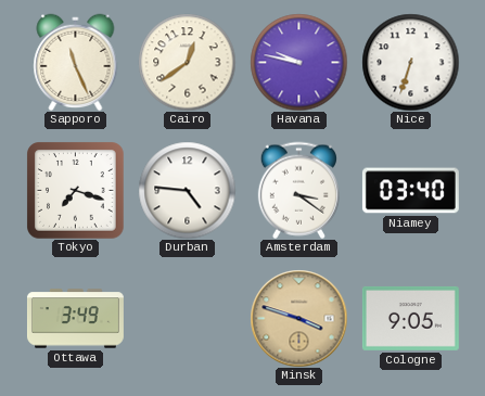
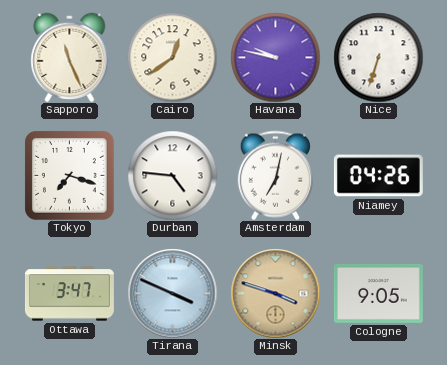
Amsterdam: 3:21 -> 7:02
Niamey: 03:40 -> 04:26
Ottawa: 3:49 -> 3:47
Tirana: none -> 3:49
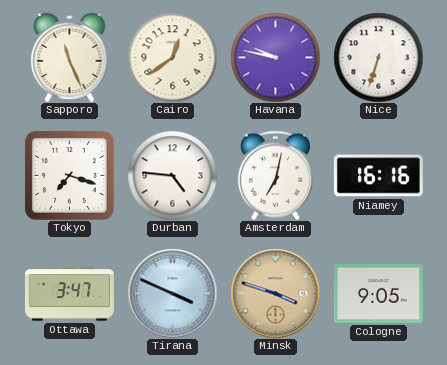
Niamey: 04:26 -> 16:16
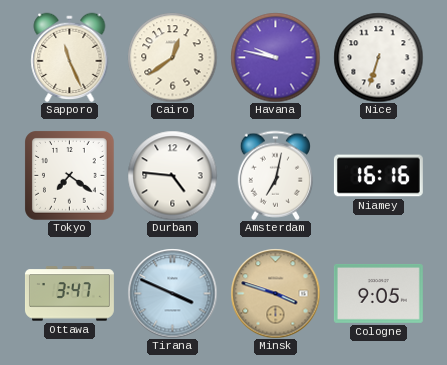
Tokyo: 7:18 -> 7:21
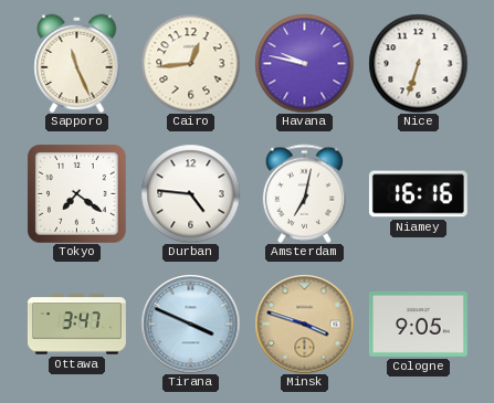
Cairo: 12:39 -> 12:44
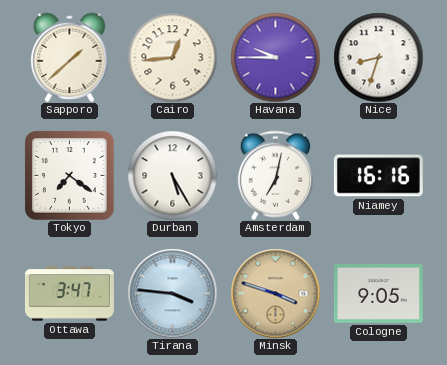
Sapporo: 11:26 -> 1:38
Havana: 9:47 -> 9:45
Nice: 6:33 -> 8:33
Durban: 4:46 -> 5:25
Tirana: 3:49 -> 3:46
